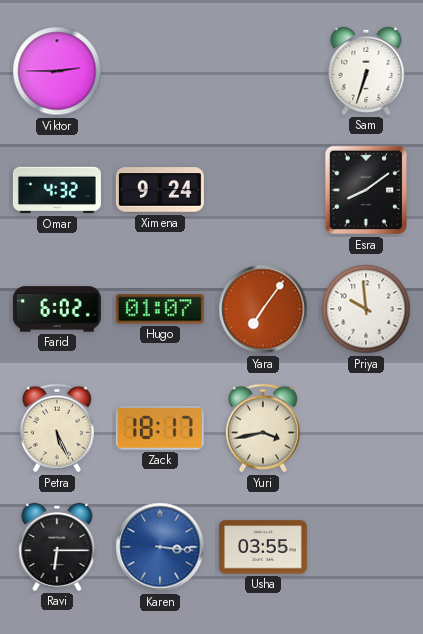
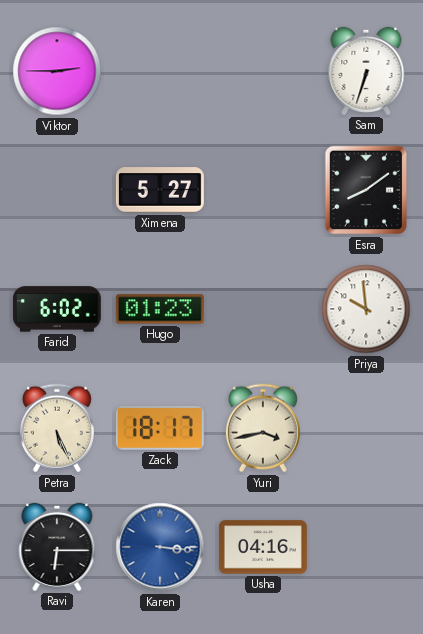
Omar: 4:32 -> none
Ximena: 9:24 -> 5:27
Hugo: 01:07 -> 01:23
Yara: 7:06 -> none
Usha: 03:55 -> 04:16
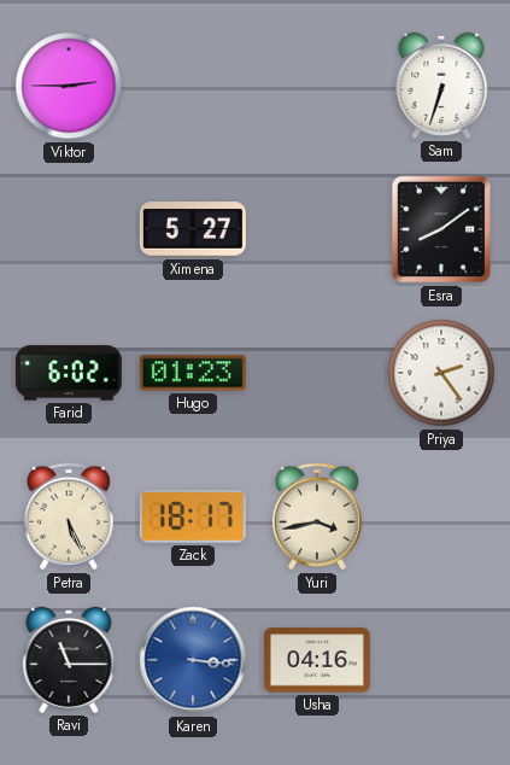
Priya: 9:59 -> 2:24
Ravi: 6:15 -> 11:15
